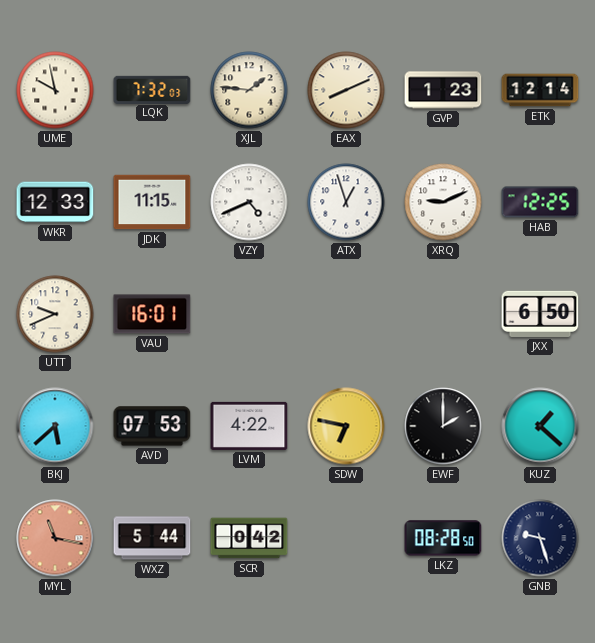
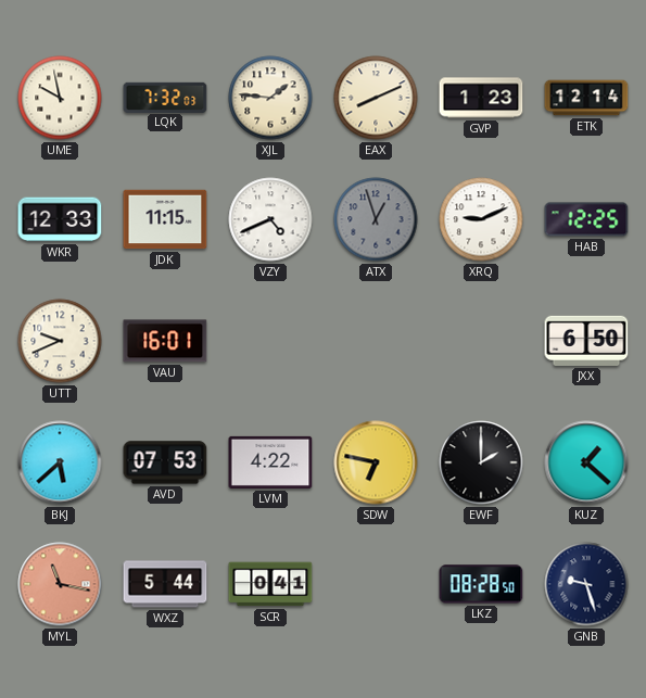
ATX dial: white -> grey
SCR: 0:42 -> 0:41
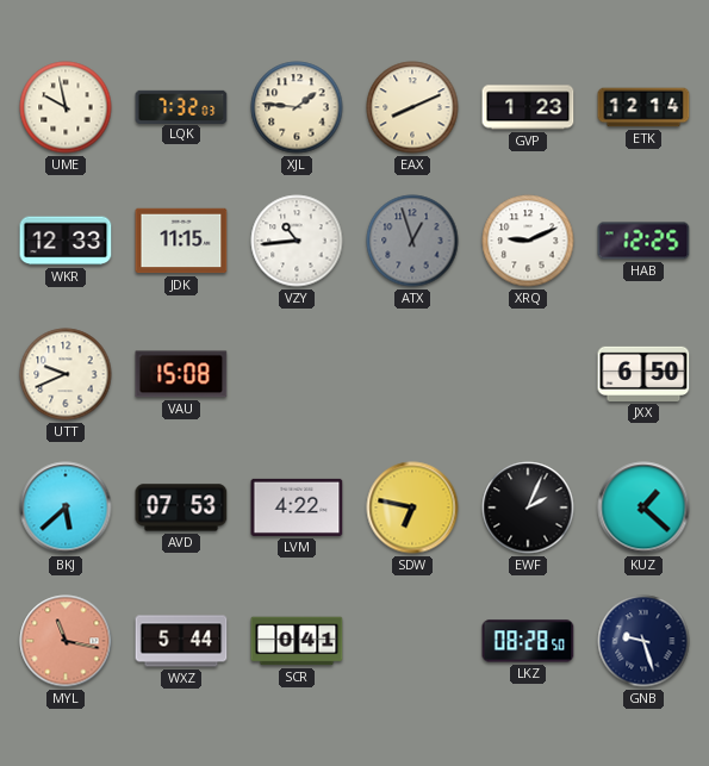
VZY: 4:41 -> 10:44
VAU: 16:01 -> 15:08
EWF: 2:00 -> 2:04
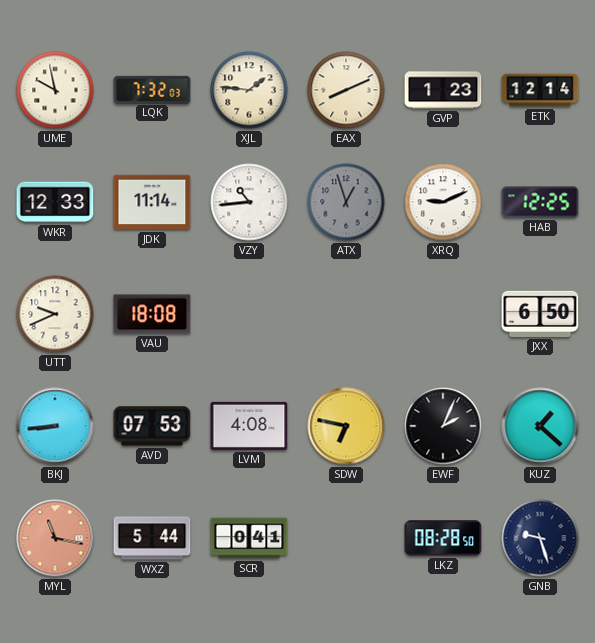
JDK: 11:15 -> 11:14
VAU: 15:08 -> 18:08
BKJ: 5:38 -> 8:44
LVM: 4:22 -> 4:08
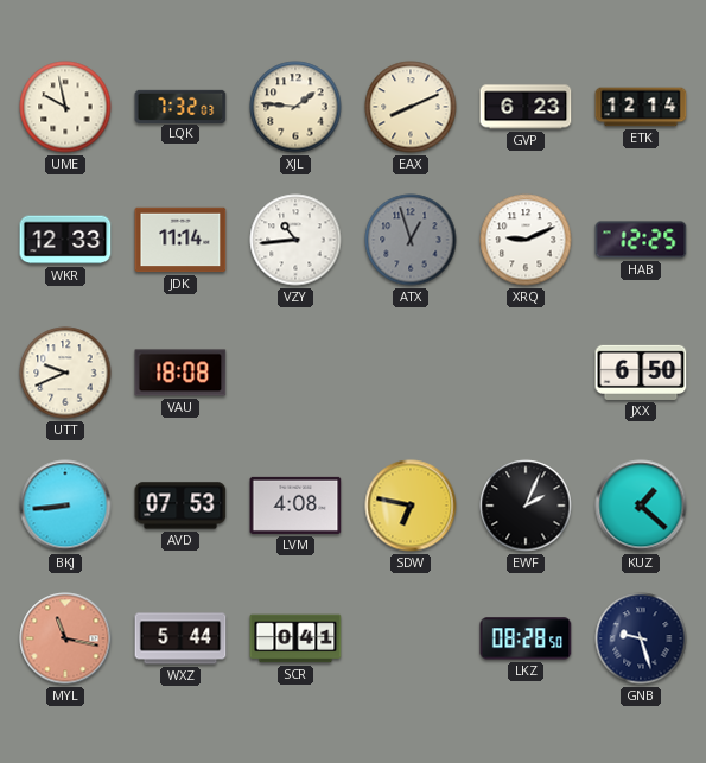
GVP: 1:23 -> 6:23
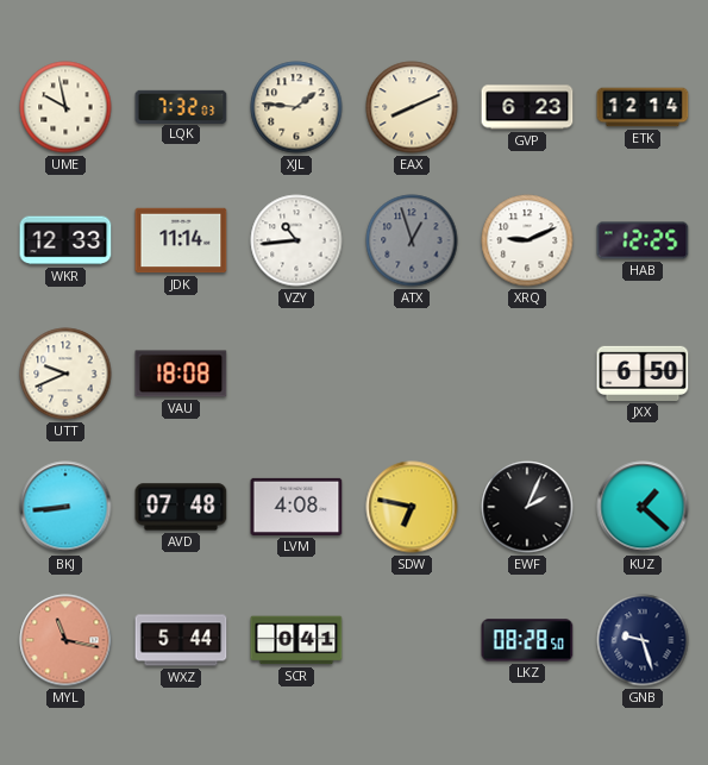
AVD: 07:53 -> 07:48
